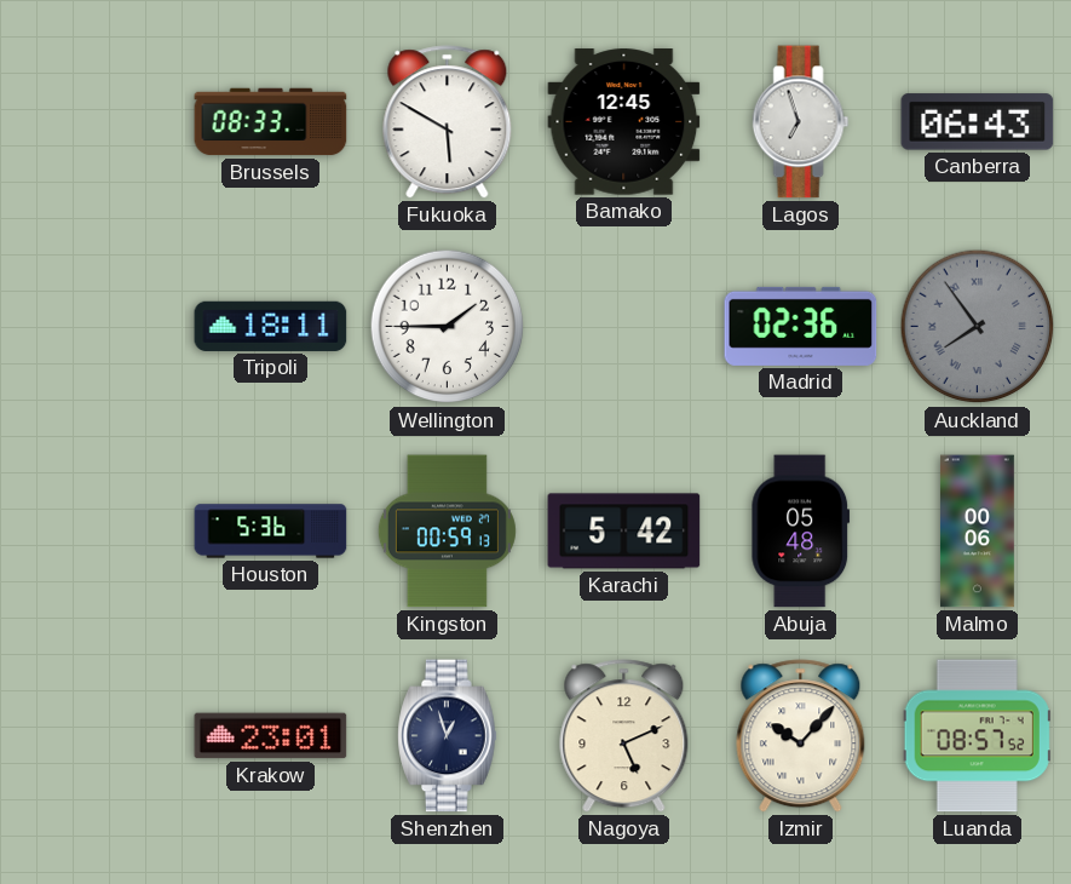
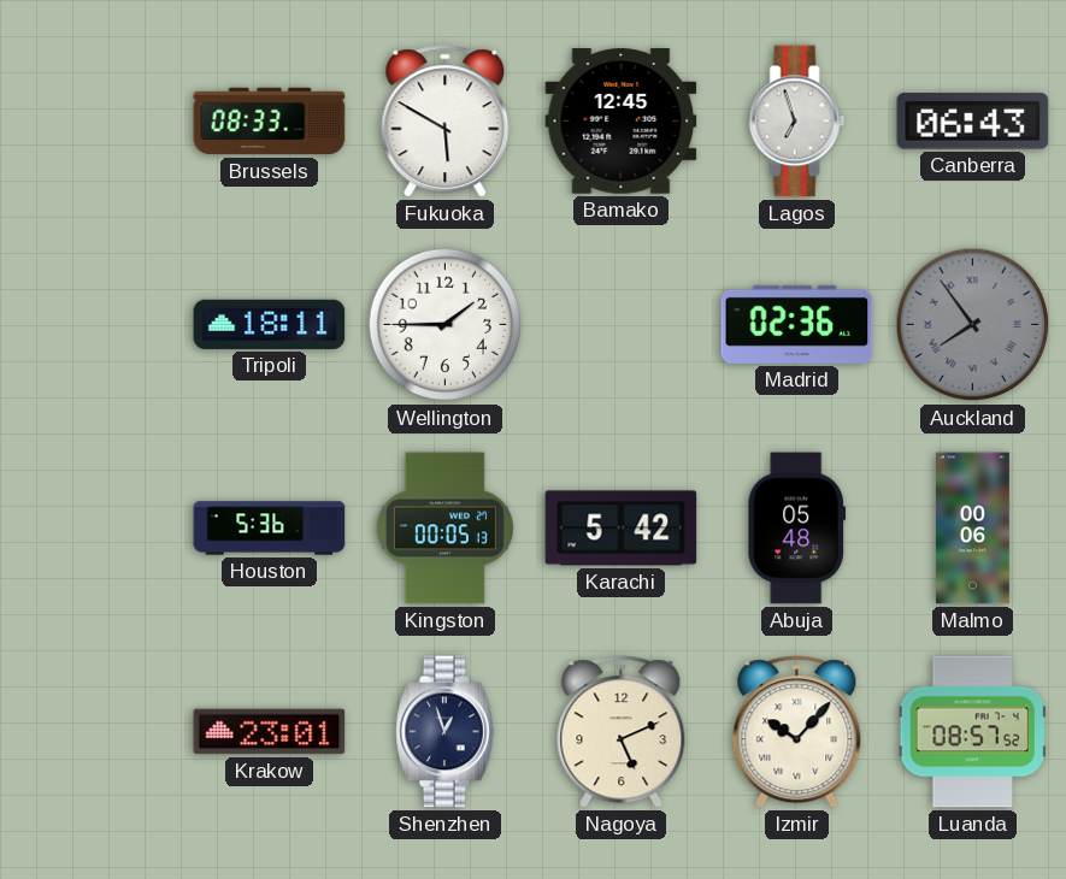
Kingston: 00:59 -> 00:05
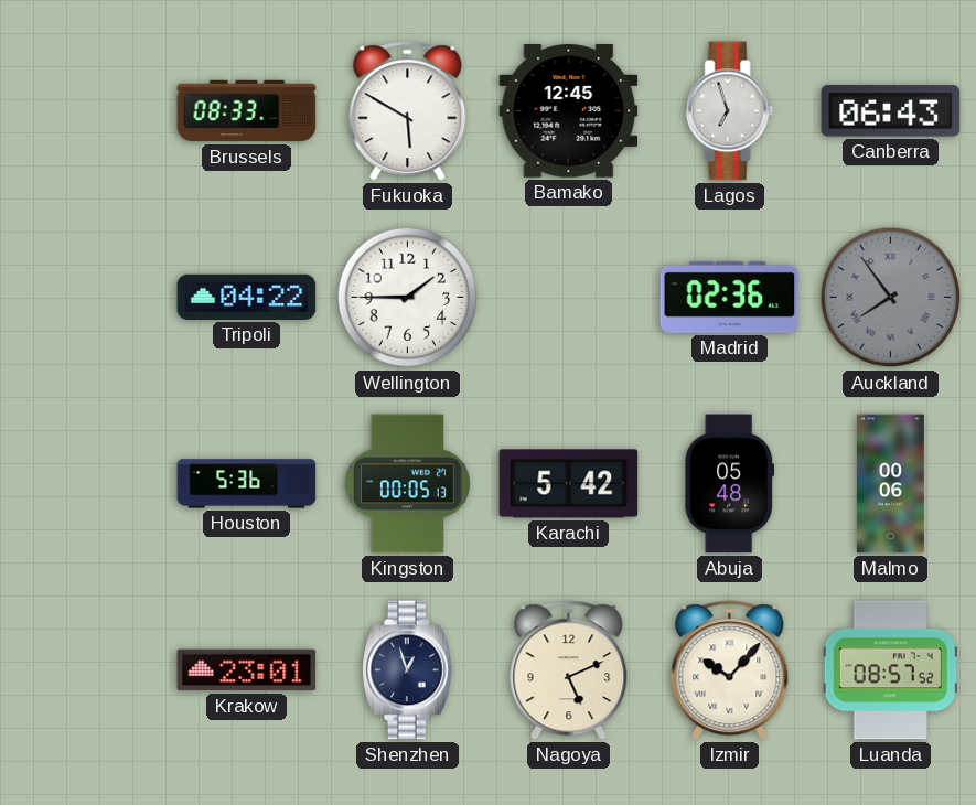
Tripoli: 18:11 -> 04:22
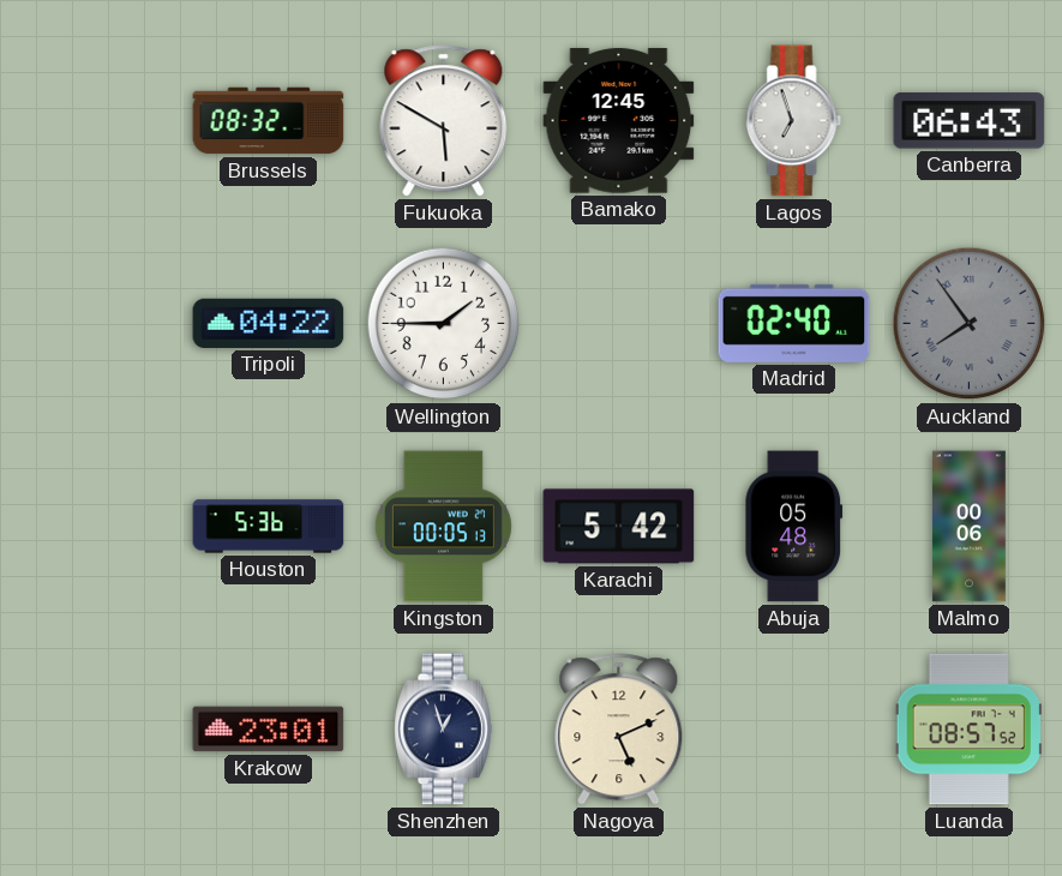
Brussels: 08:33 -> 08:32
Madrid: 02:36 -> 02:40
Izmir: 10:07 -> none
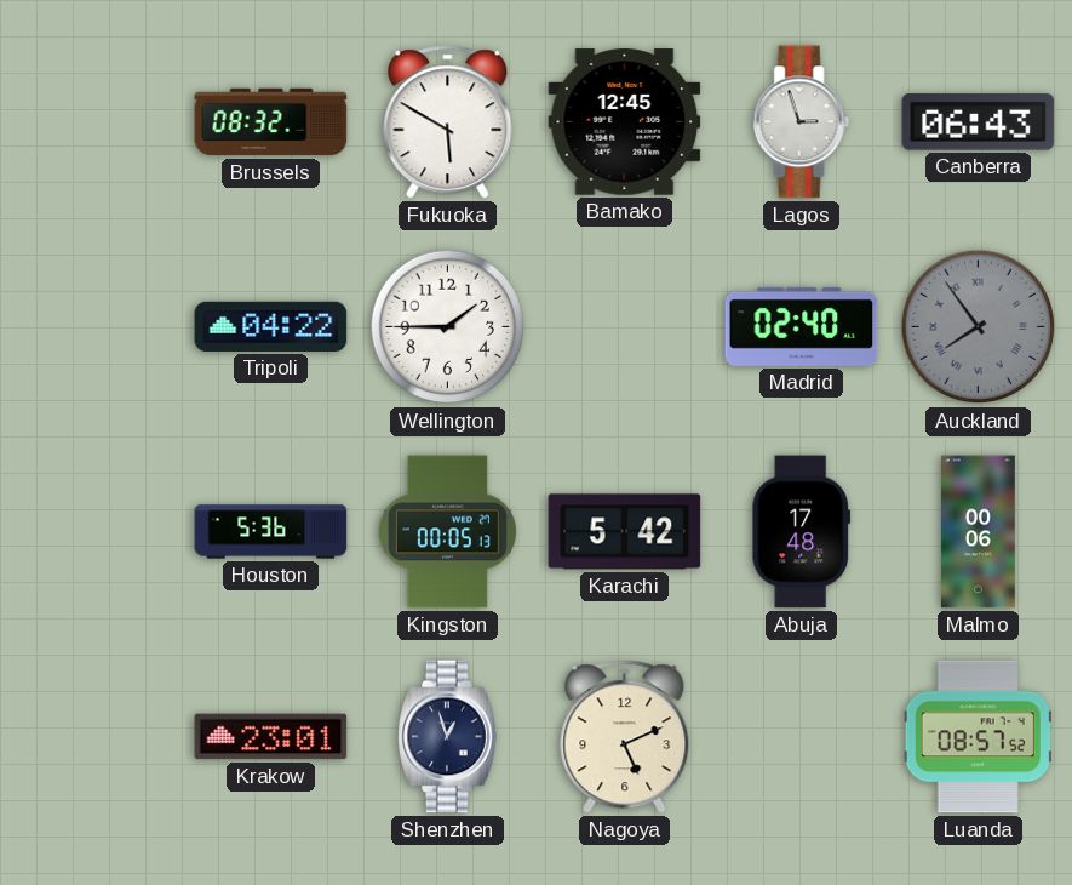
Lagos: 6:57 -> 2:57
Abuja: 05:48 -> 17:48
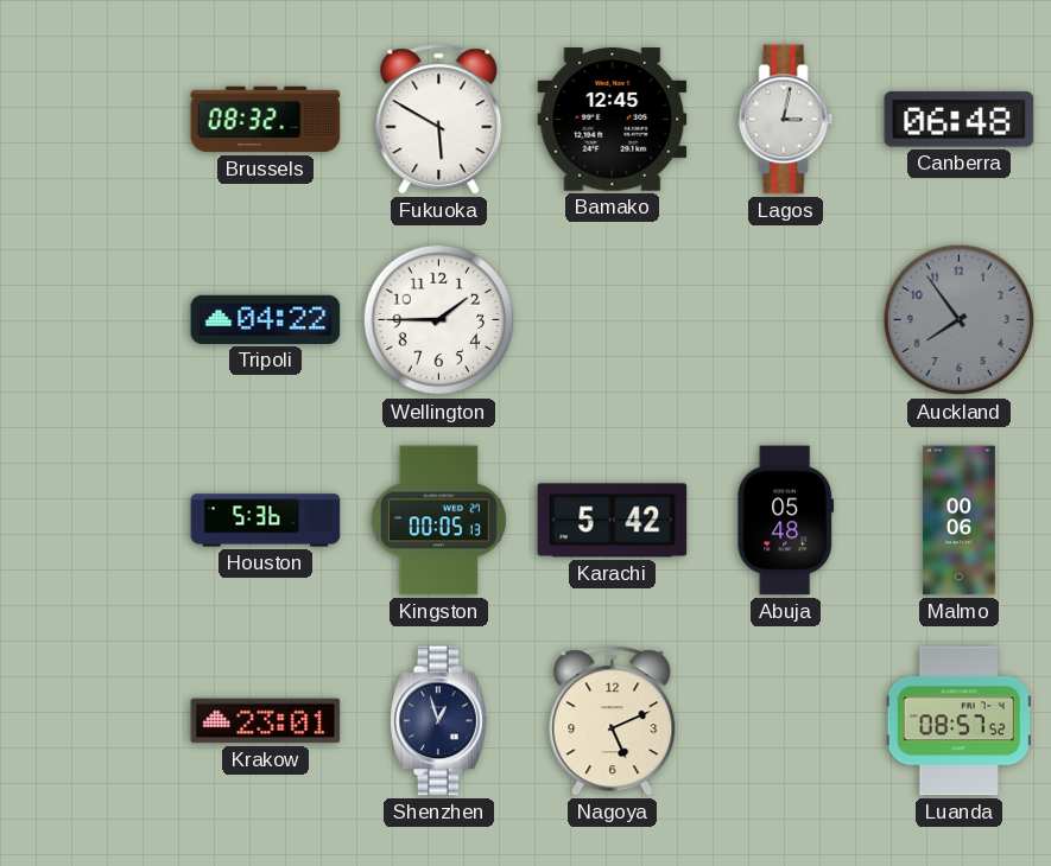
Lagos: 2:57 -> 3:02
Canberra: 06:43 -> 06:48
Madrid: 02:40 -> none
Auckland numerals: Roman -> Arabic
Abuja: 17:48 -> 05:48
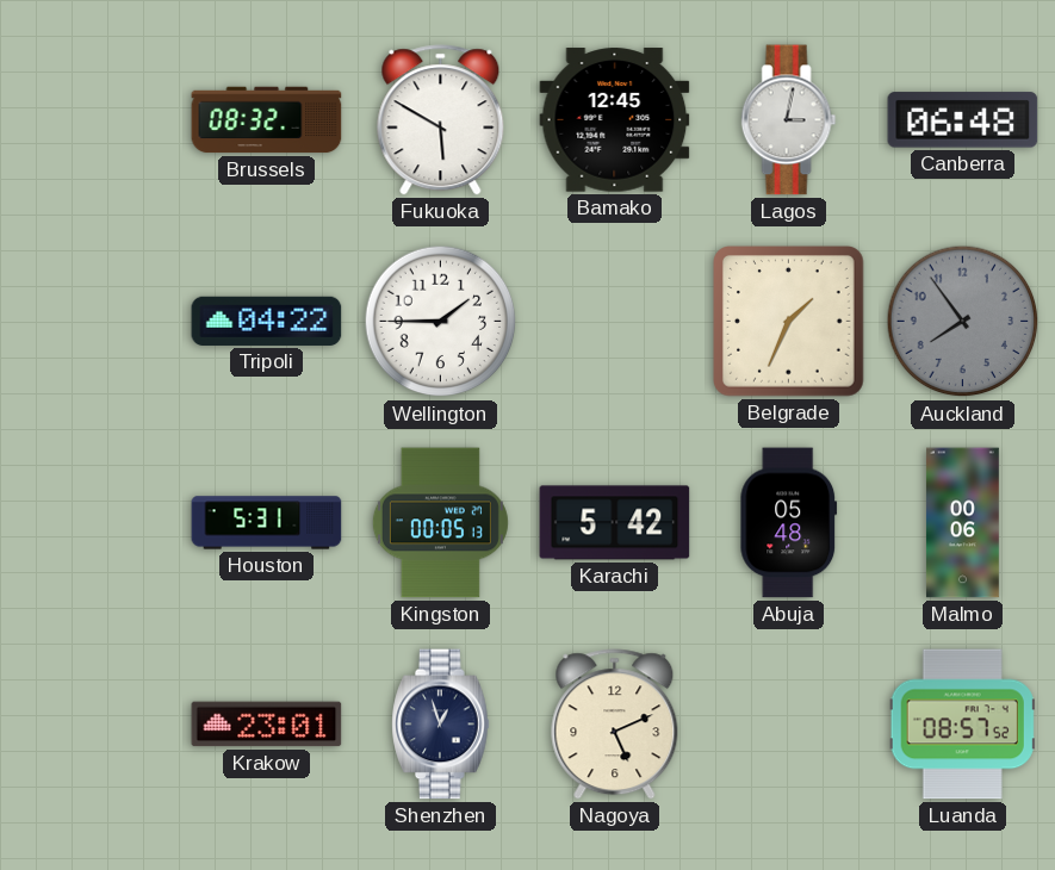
Belgrade: none -> 1:34
Houston: 5:36 -> 5:31
